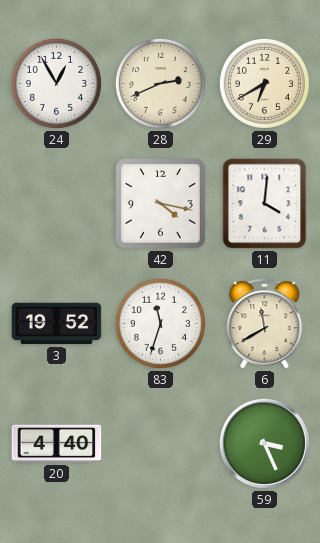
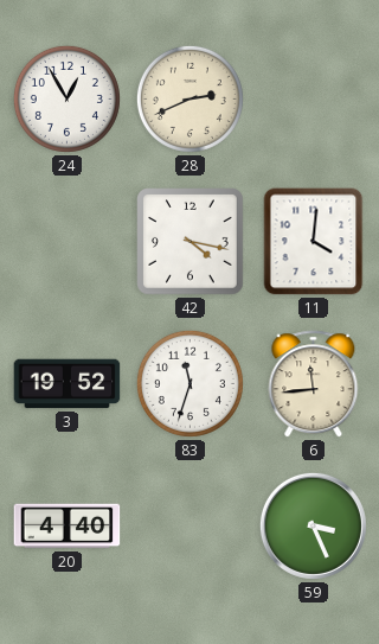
29: 6:40 -> none
6: 11:40 -> 11:44
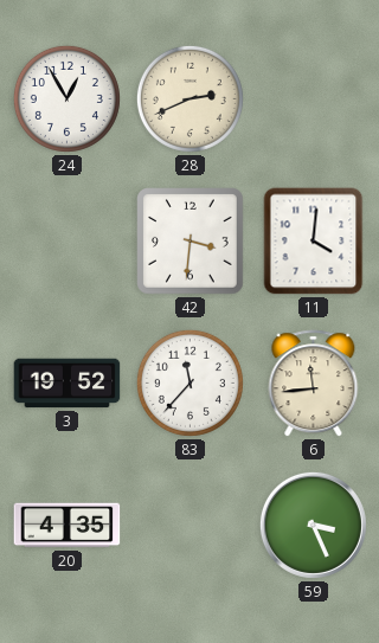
42: 4:17 -> 3:31
83: 11:33 -> 11:37
20: 4:40 -> 4:35
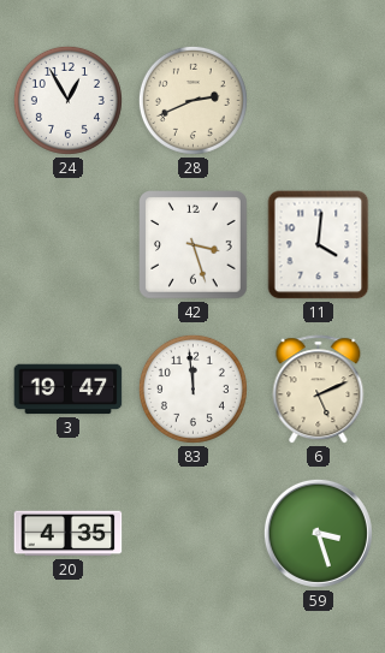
42: 3:31 -> 3:27
3: 19:52 -> 19:47
83: 11:37 -> 11:59
6: 11:44 -> 5:11
59: 3:26 -> 3:27
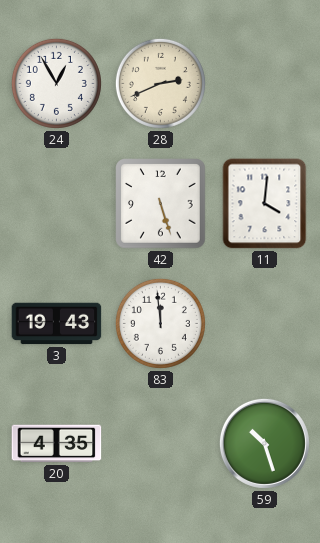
42: 3:27 -> 5:27
3: 19:47 -> 19:43
6: 5:11 -> none
59: 3:27 -> 10:27
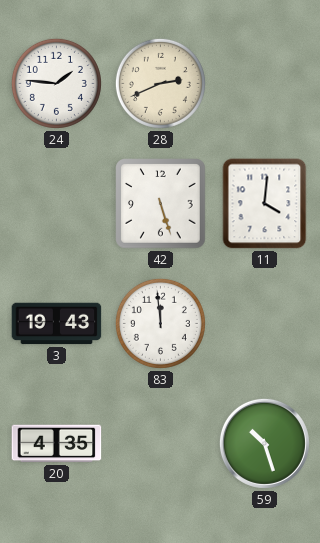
24: 12:55 -> 1:46
